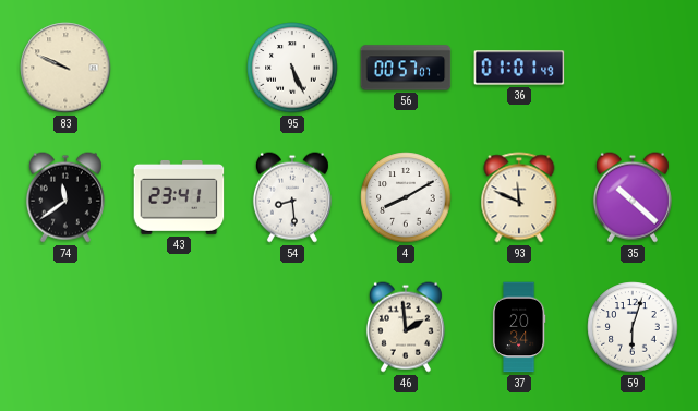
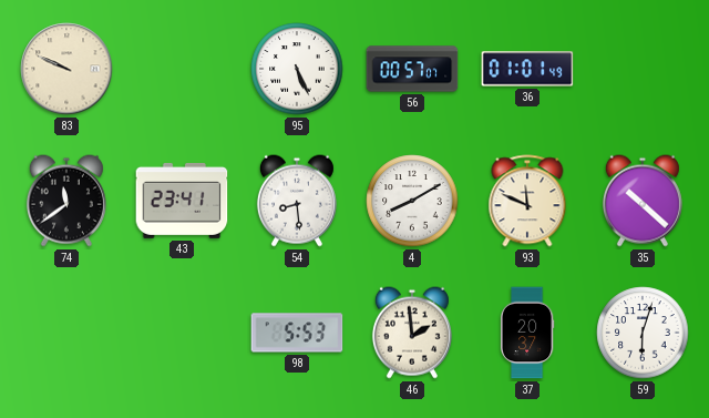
98: none -> 5:53
37: 20:34 -> 20:37
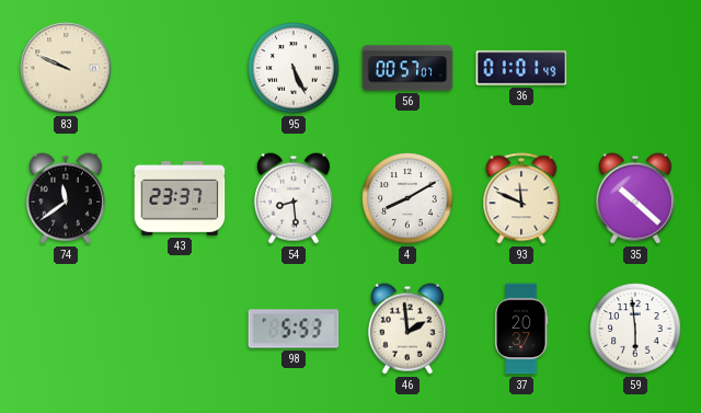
43: 23:41 -> 23:37
59: 6:03 -> 5:59
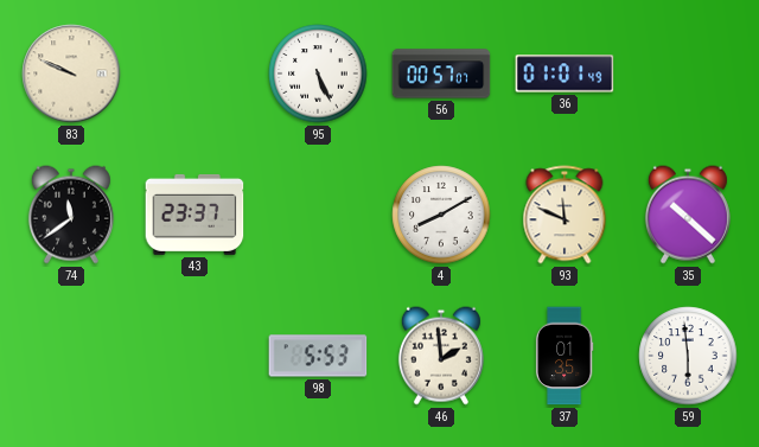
54: 8:29 -> none
37: 20:37 -> 01:35
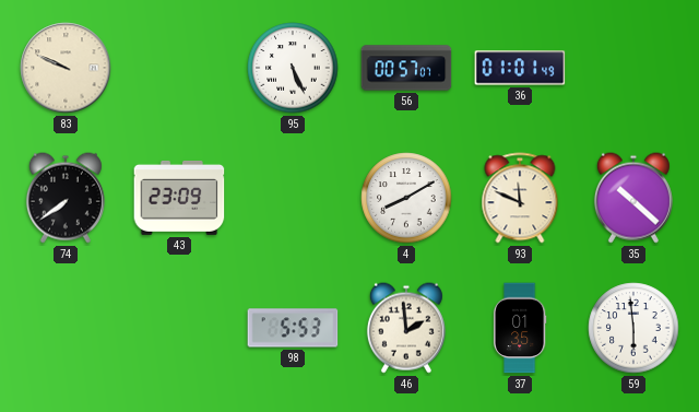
74: 11:39 -> 7:39
43: 23:37 -> 23:09
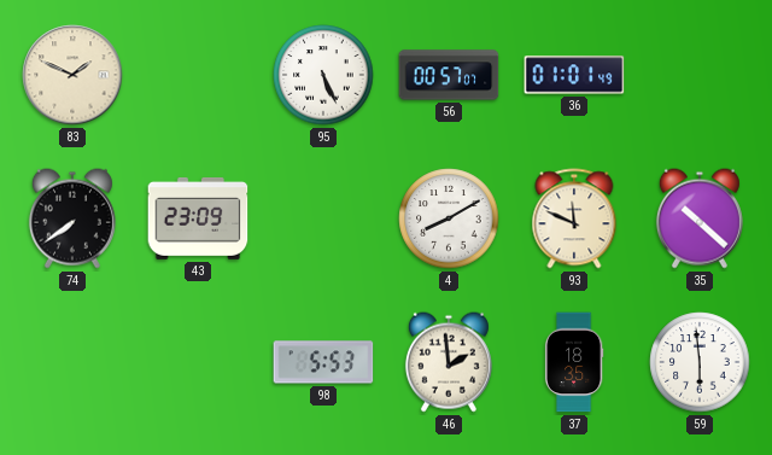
83: 9:49 -> 1:49
37: 01:35 -> 18:35
